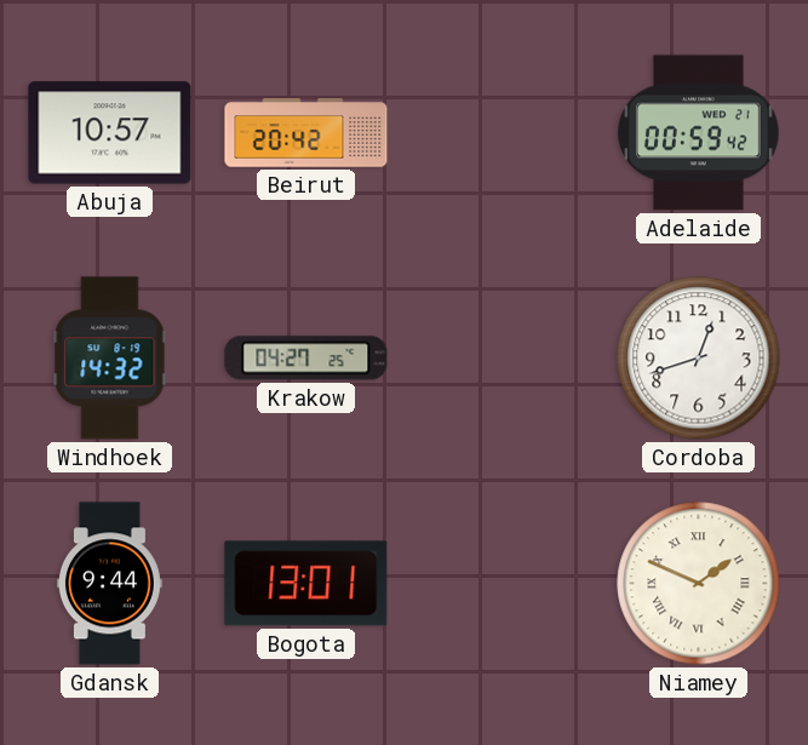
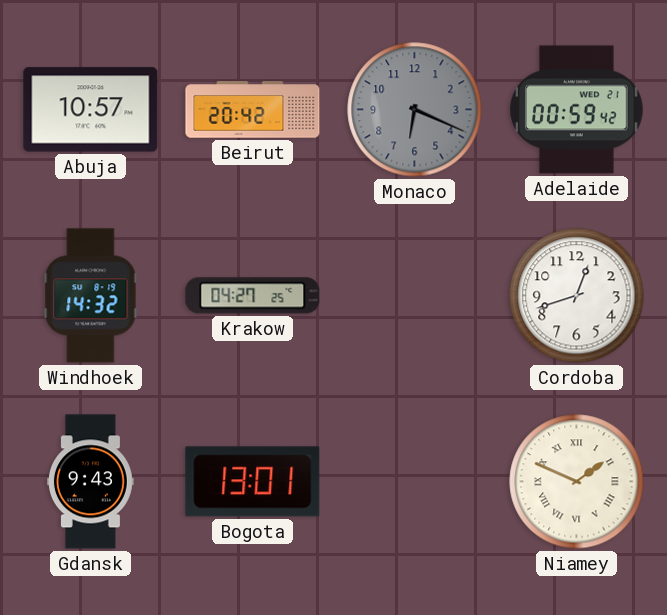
Monaco: none -> 6:19
Gdansk: 9:44 -> 9:43
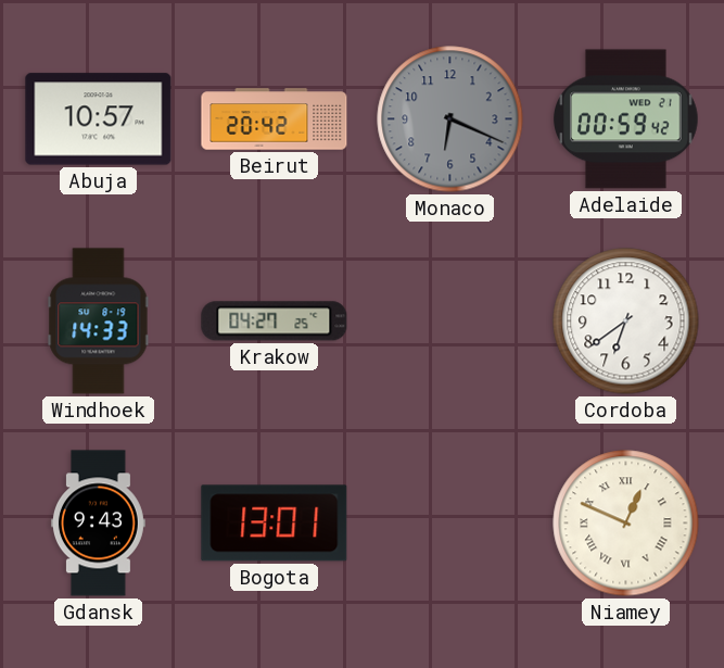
Windhoek: 14:32 -> 14:33
Cordoba: 12:42 -> 6:39
Niamey: 1:49 -> 12:49
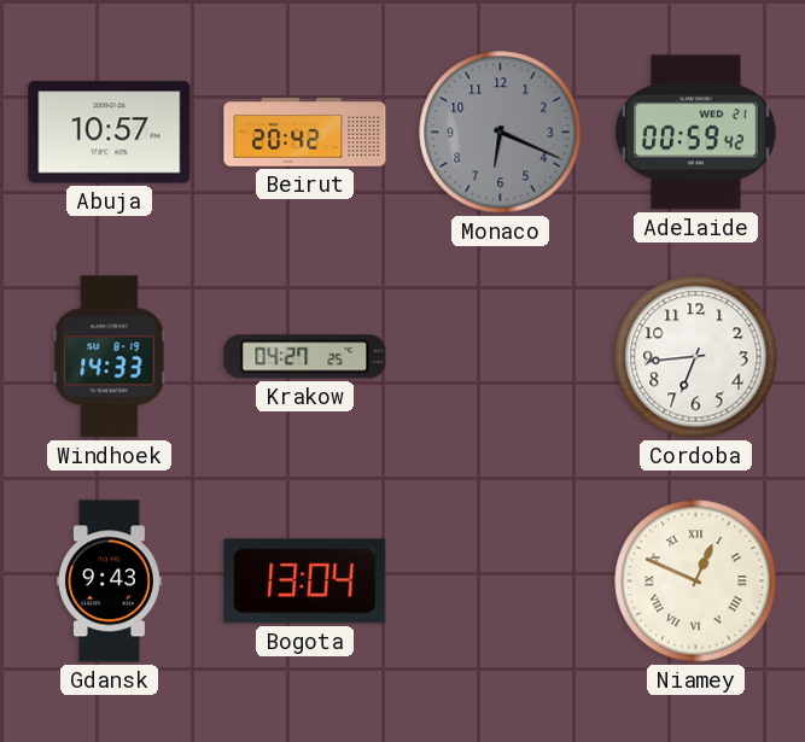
Cordoba: 6:39 -> 6:44
Bogota: 13:01 -> 13:04
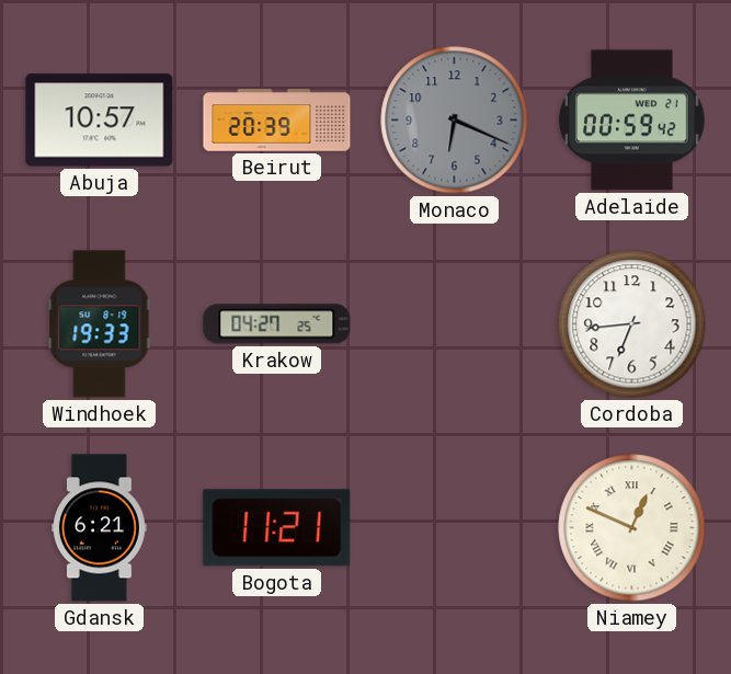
Beirut: 20:42 -> 20:39
Windhoek: 14:33 -> 19:33
Gdansk: 9:43 -> 6:21
Bogota: 13:04 -> 11:21
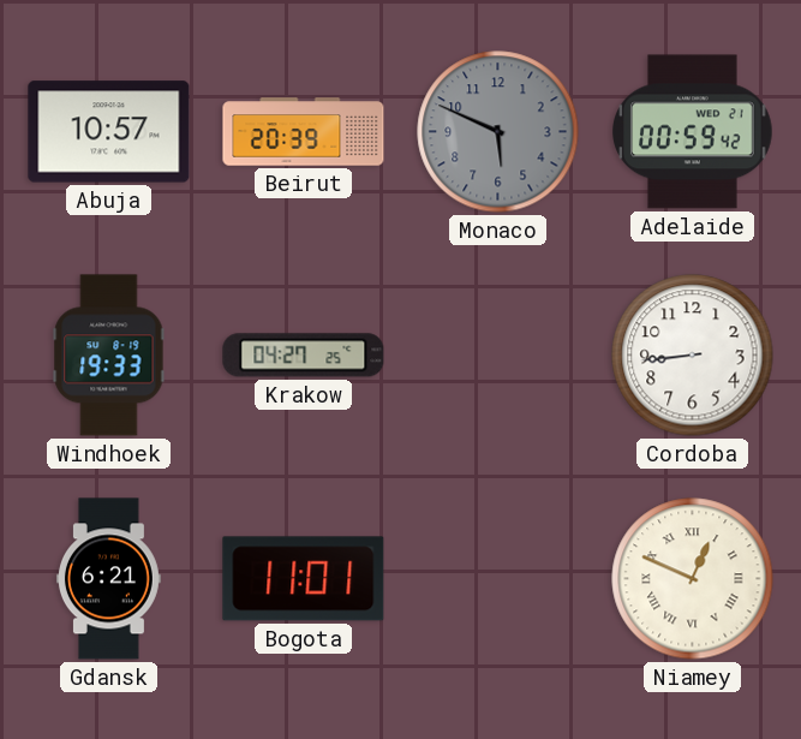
Monaco: 6:19 -> 5:49
Cordoba: 6:44 -> 8:44
Bogota: 11:21 -> 11:01
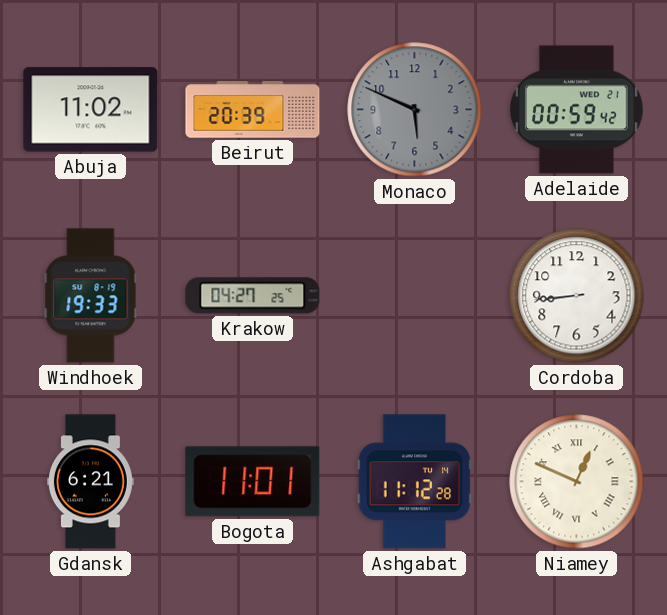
Abuja: 10:57 -> 11:02
Ashgabat: none -> 11:12
